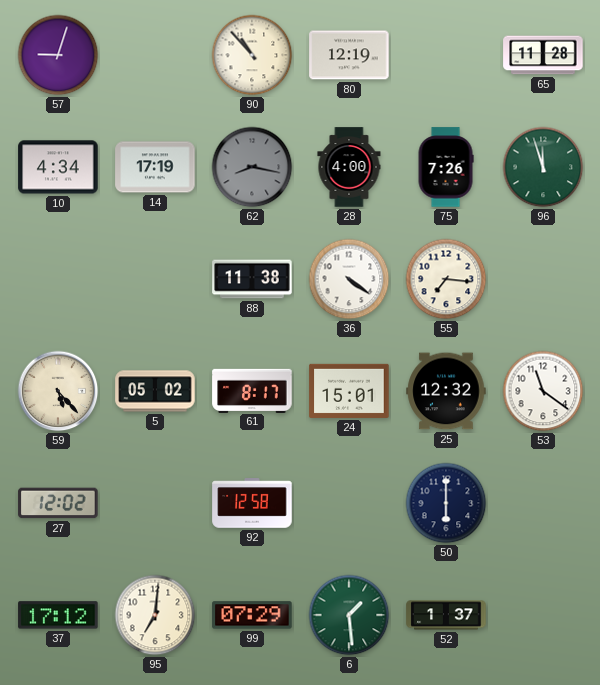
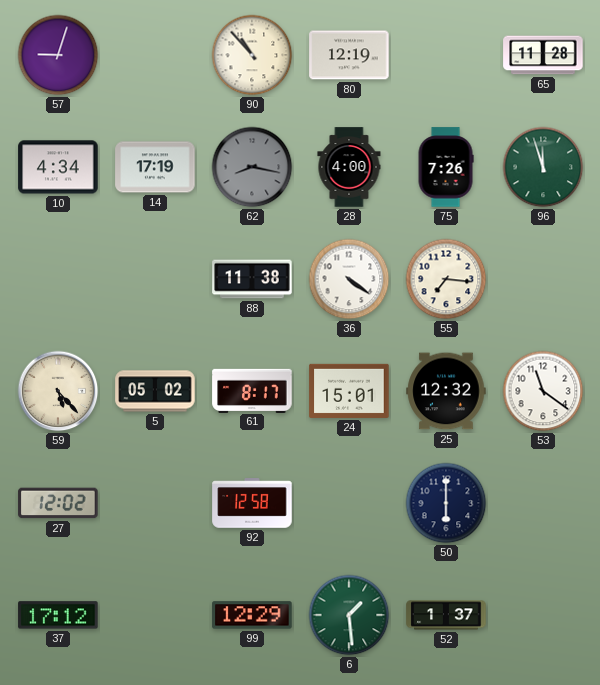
95: 7:01 -> none
99: 07:29 -> 12:29
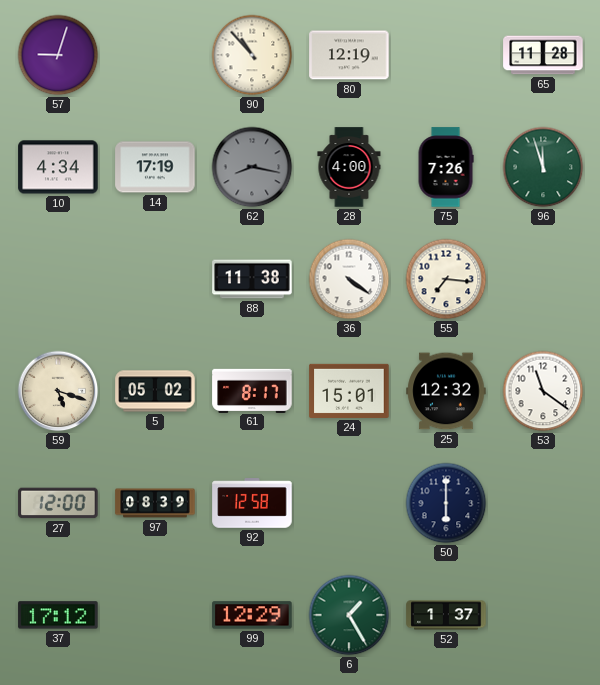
59: 5:23 -> 5:18
27: 12:02 -> 12:00
97: none -> 08:39
6: 1:29 -> 1:25
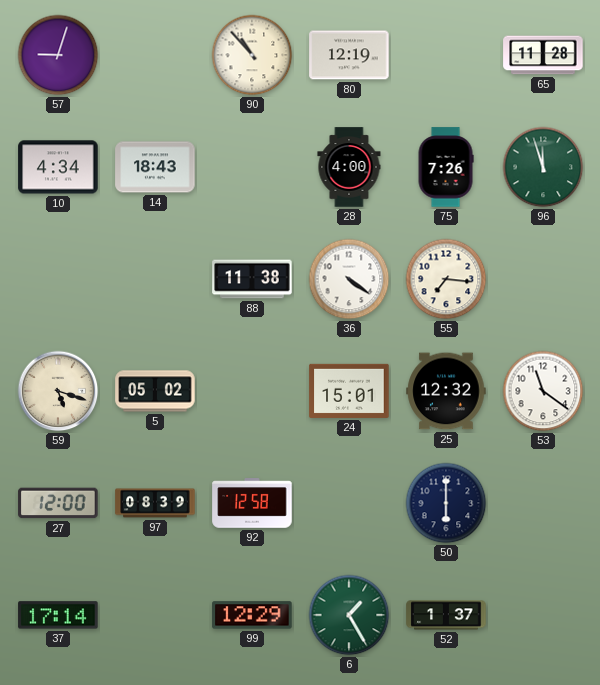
14: 17:19 -> 18:43
62: 8:17 -> none
61: 8:17 -> none
37: 17:12 -> 17:14
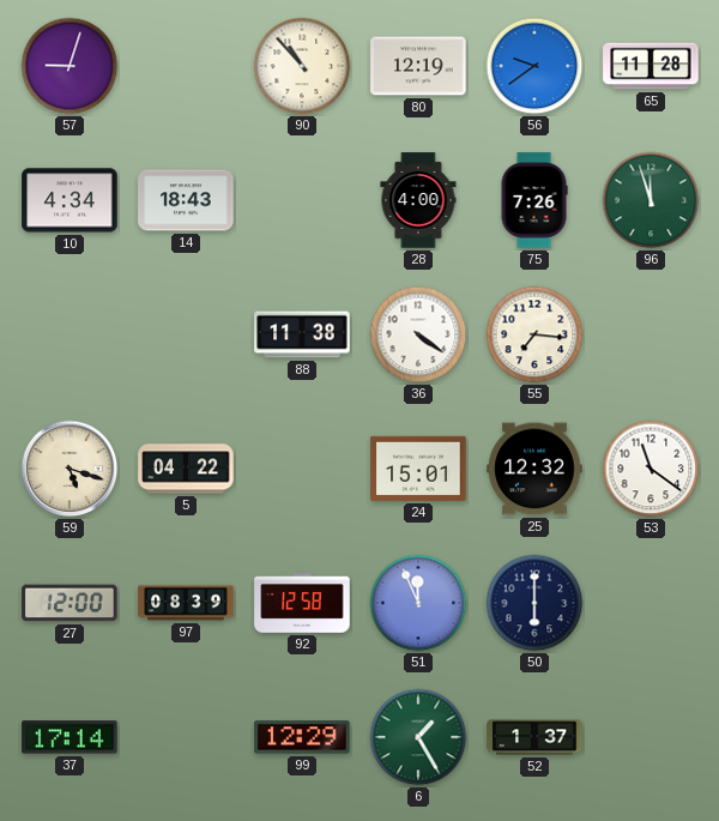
56: none -> 9:39
5: 05:02 -> 04:22
51: none -> 11:56
